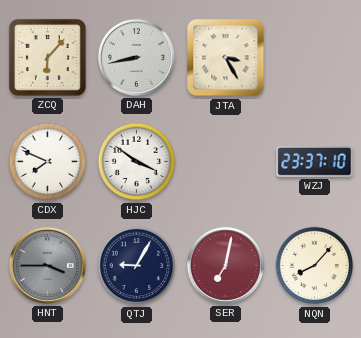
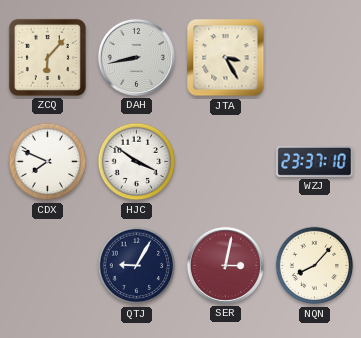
HNT: 3:45 -> none
SER: 7:02 -> 3:02
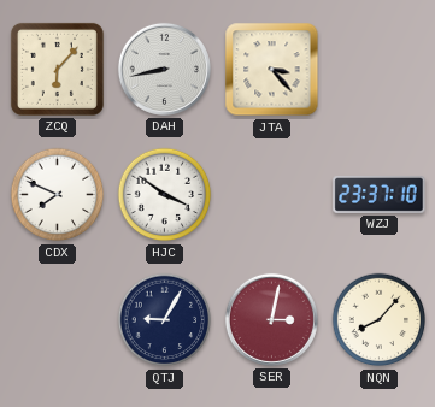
JTA: 3:25 -> 3:23
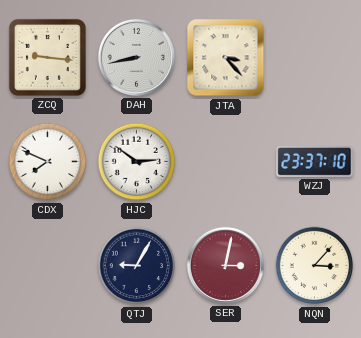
ZCQ: 6:07 -> 9:16
HJC: 3:51 -> 2:51
NQN: 8:07 -> 3:07
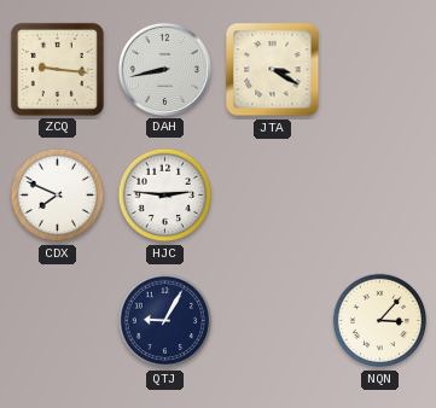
JTA: 3:23 -> 3:20
HJC: 2:51 -> 2:46
WZJ: 23:37 -> none
SER: 3:02 -> none
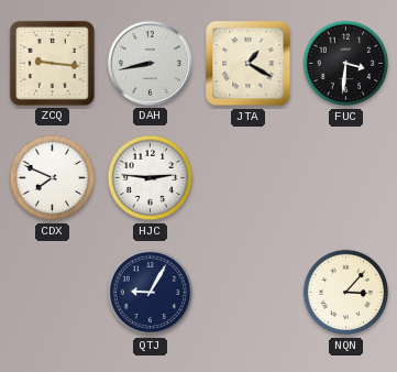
JTA: 3:20 -> 1:20
FUC: none -> 3:31
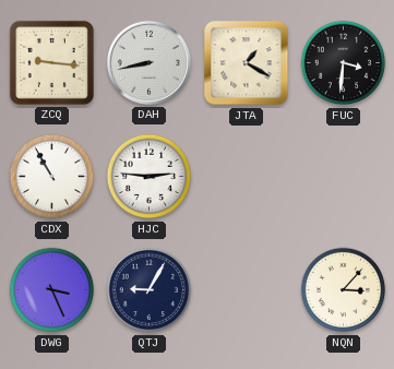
CDX: 7:49 -> 10:55
DWG: none -> 3:26
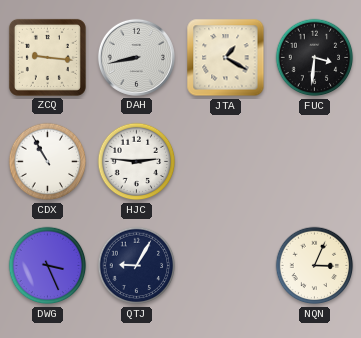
NQN: 3:07 -> 3:04
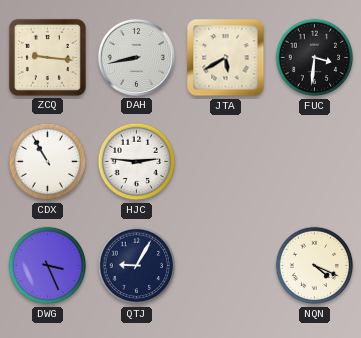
JTA: 1:20 -> 5:40
NQN: 3:04 -> 4:19
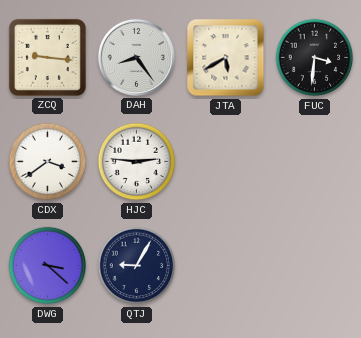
DAH: 8:43 -> 8:24
CDX: 10:55 -> 3:39
DWG: 3:26 -> 3:22
NQN: 4:19 -> none
